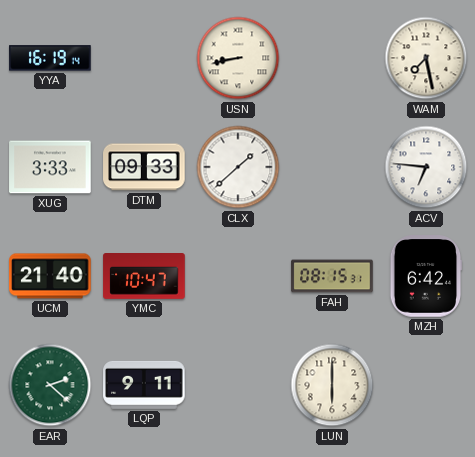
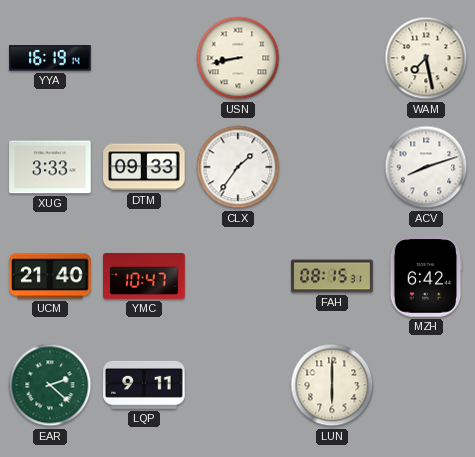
CLX: 1:38 -> 1:36
ACV: 6:46 -> 8:12
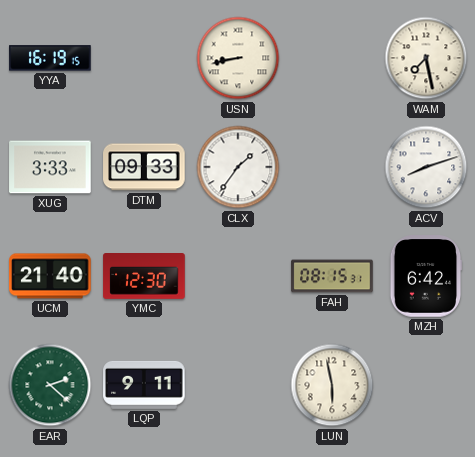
YYA: 16:19:14 -> 16:19:15
YMC: 10:47 -> 12:30
LUN: 6:00 -> 5:58
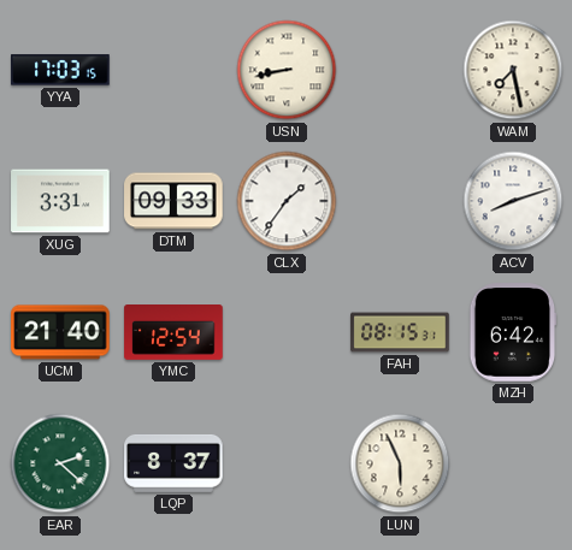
YYA: 16:19 -> 17:03
XUG: 3:33 -> 3:31
YMC: 12:30 -> 12:54
LQP: 9:11 -> 8:37
LUN: 5:58 -> 5:56
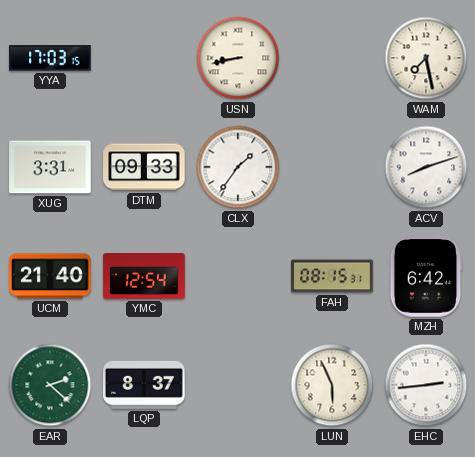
EHC: none -> 2:44
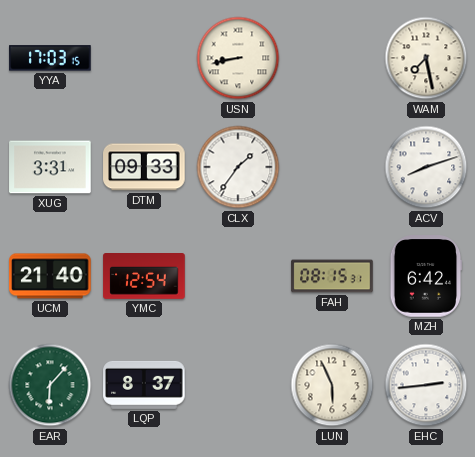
EAR: 2:22 -> 6:07
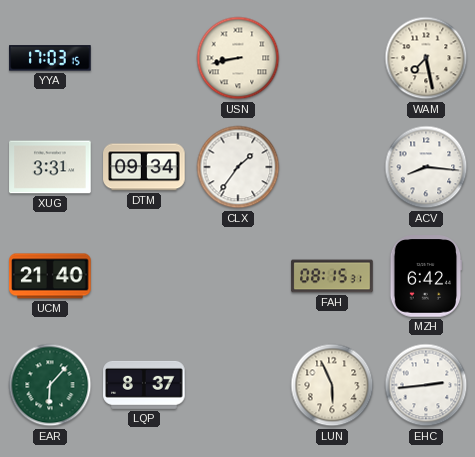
DTM: 09:33 -> 09:34
ACV: 8:12 -> 8:16
YMC: 12:54 -> none
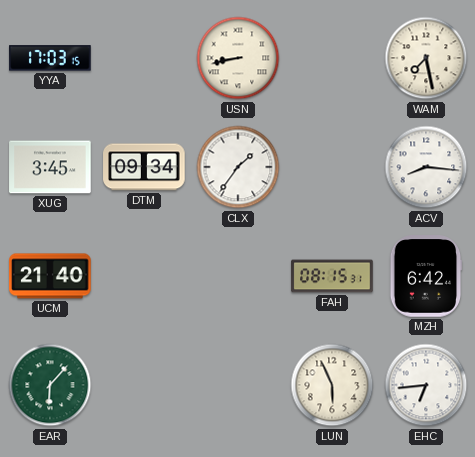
XUG: 3:31 -> 3:45
LQP: 8:37 -> none
EHC: 2:44 -> 6:44
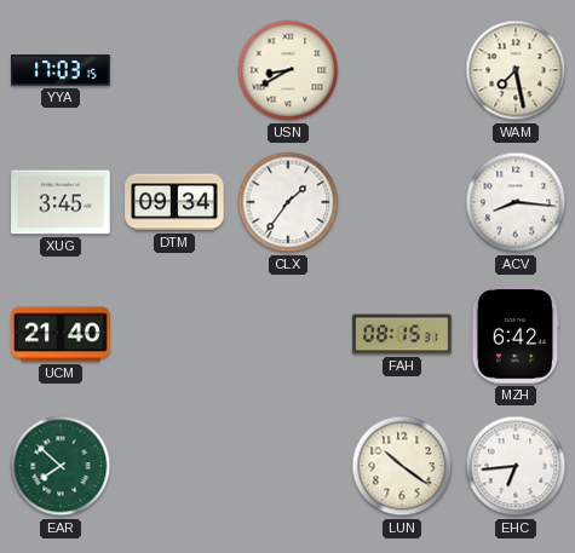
USN: 8:43 -> 8:40
EAR: 6:07 -> 7:52
LUN: 5:56 -> 10:21
